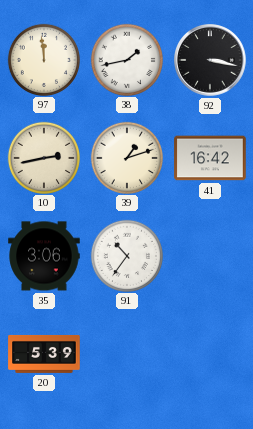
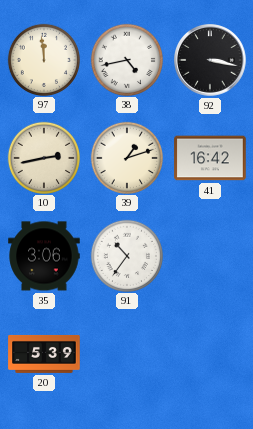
38: 1:43 -> 4:43
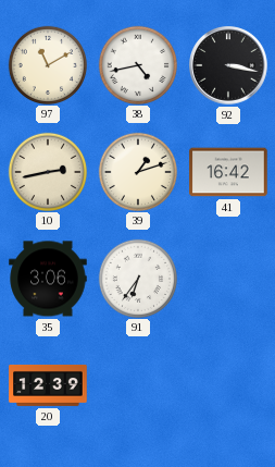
97: 11:59 -> 11:10
91: 10:36 -> 6:36
20: 5:39 -> 12:39
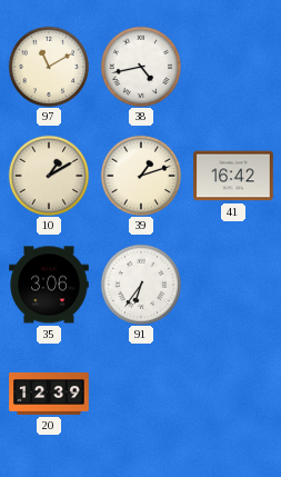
92: 3:17 -> none
10: 2:43 -> 1:10
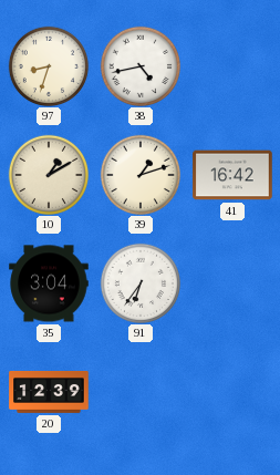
97: 11:10 -> 8:33
35: 3:06 -> 3:04
